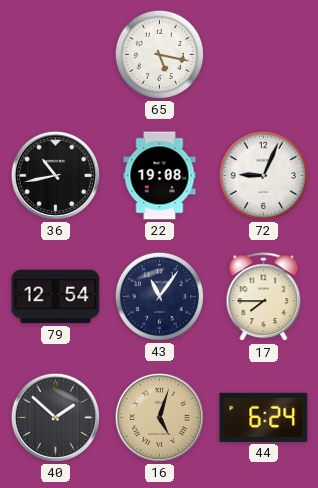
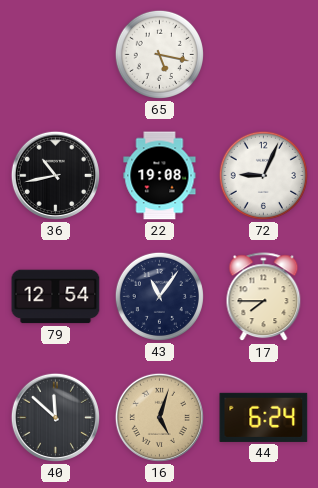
40: 1:52 -> 11:52
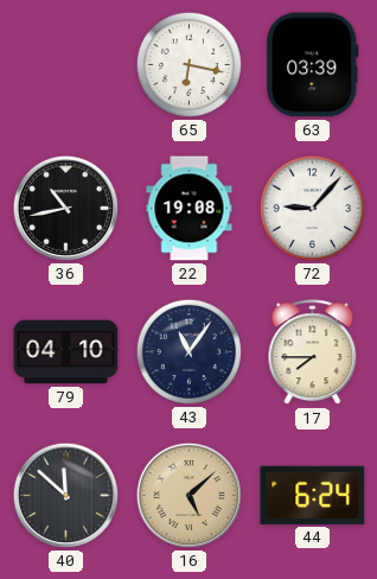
65: 5:17 -> 6:17
63: none -> 03:39
72: 9:04 -> 9:07
79: 12:54 -> 04:10
16: 5:03 -> 5:08
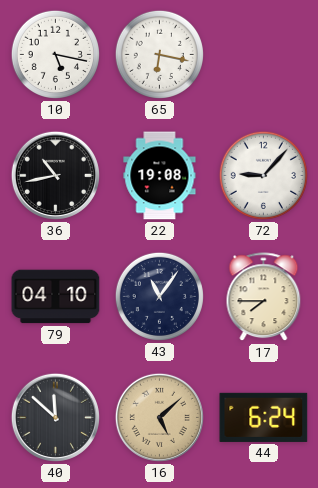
10: none -> 5:17
63: 03:39 -> none
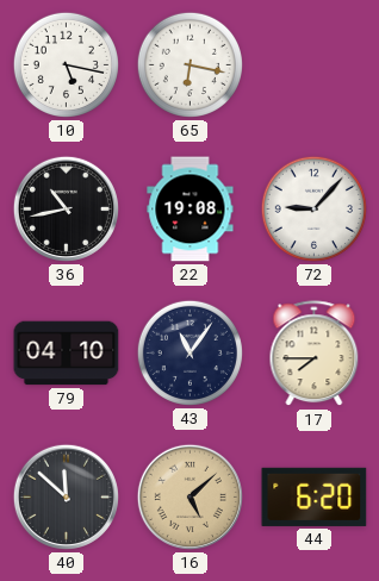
44: 6:24 -> 6:20
